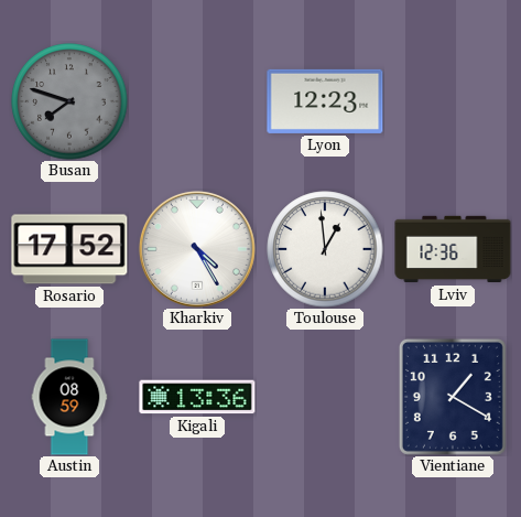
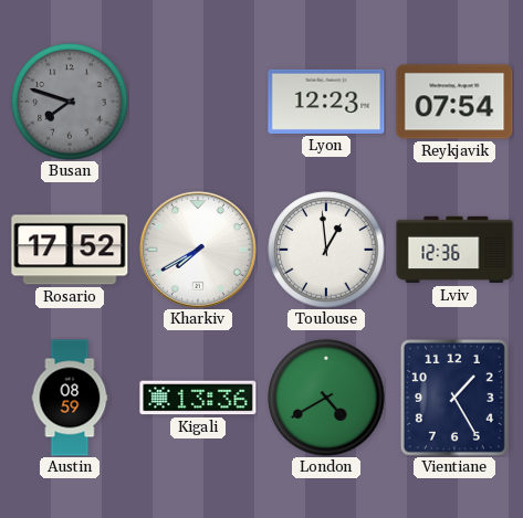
Reykjavik: none -> 07:54
Kharkiv: 4:25 -> 7:40
London: none -> 4:40
Vientiane: 1:20 -> 1:25
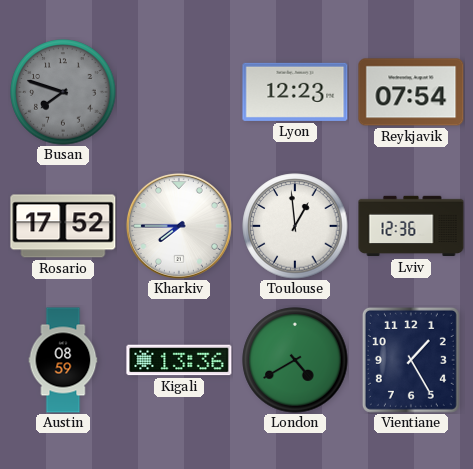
Kharkiv: 7:40 -> 7:45
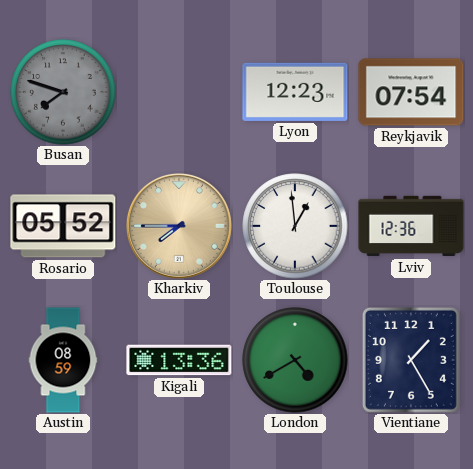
Rosario: 17:52 -> 05:52
Kharkiv dial: white -> champagne
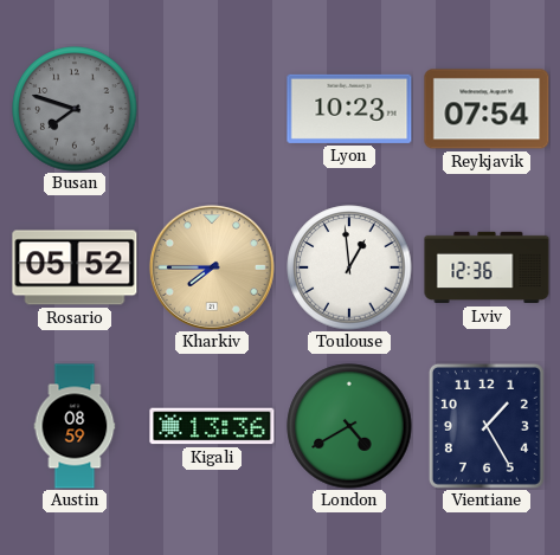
Lyon: 12:23 -> 10:23
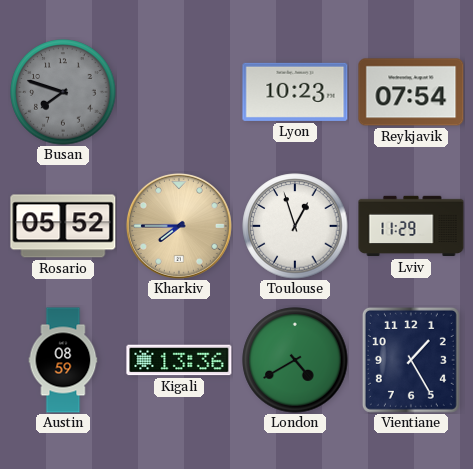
Toulouse: 12:59 -> 12:57
Lviv: 12:36 -> 11:29
